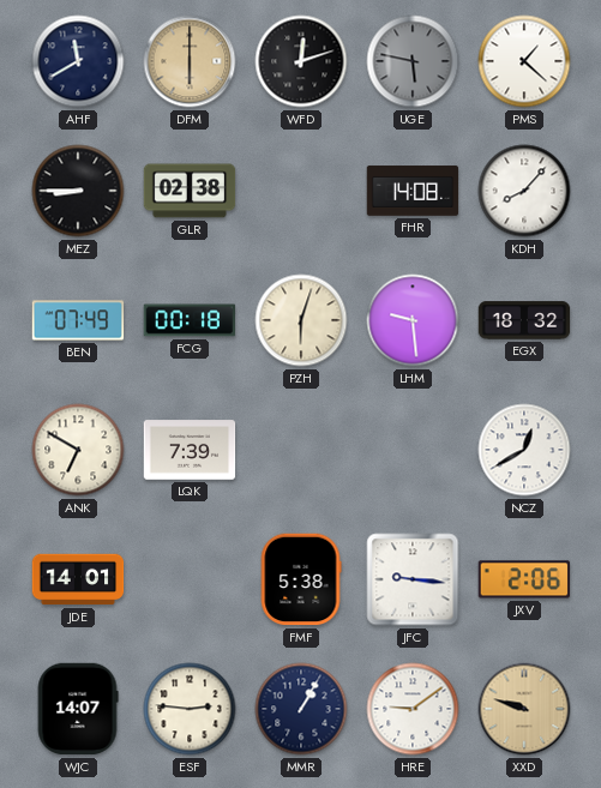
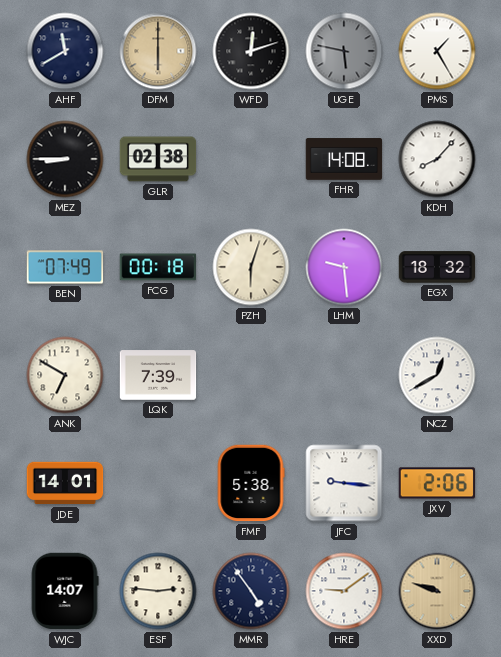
PMS: 1:22 -> 1:25
MMR: 1:05 -> 4:54
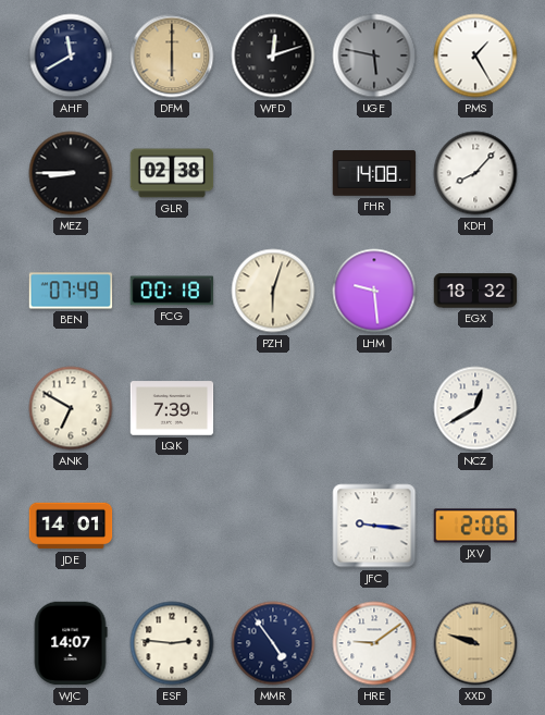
FMF: 5:38 -> none
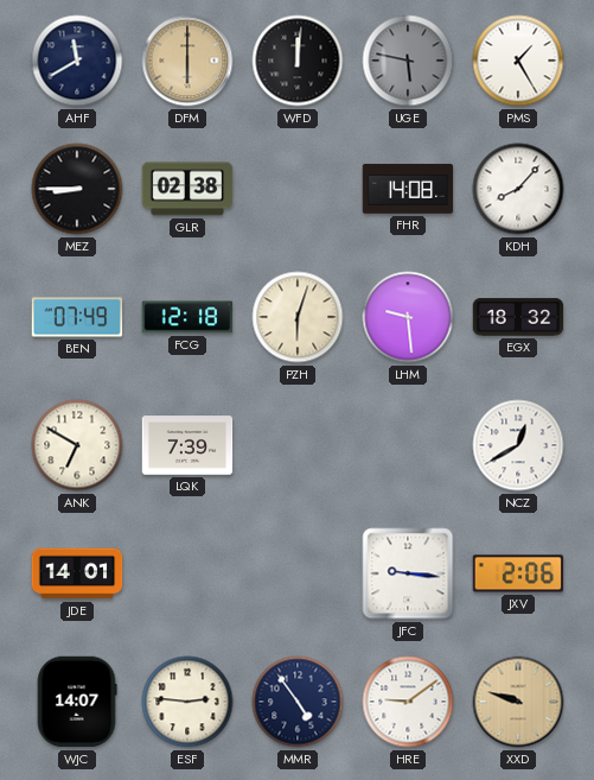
WFD: 12:12 -> 12:01
FCG: 00:18 -> 12:18
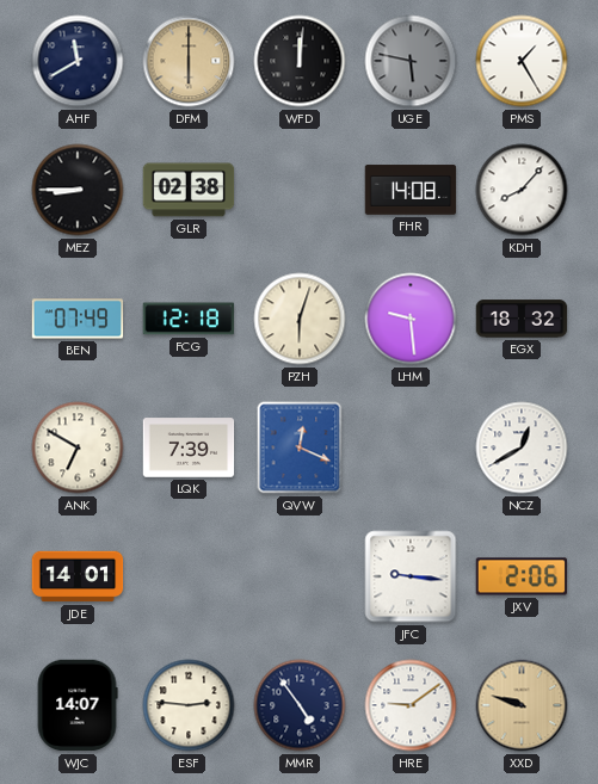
QVW: none -> 12:19
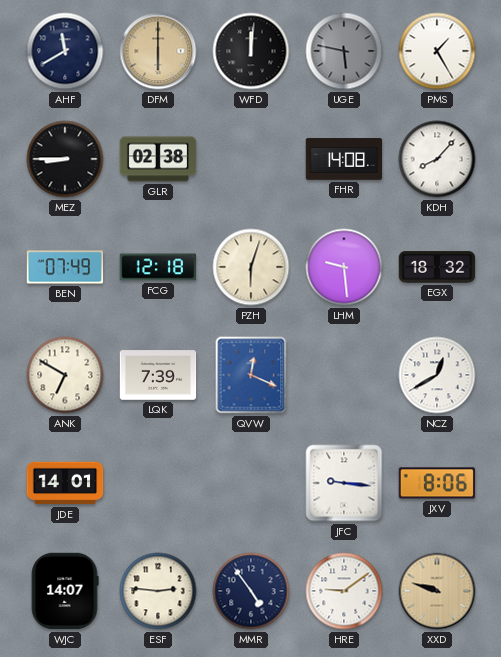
JXV: 2:06 -> 8:06
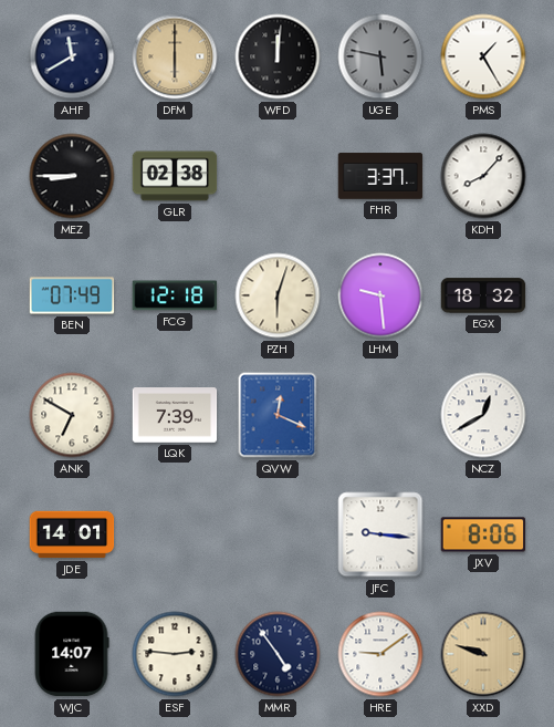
FHR: 14:08 -> 3:37
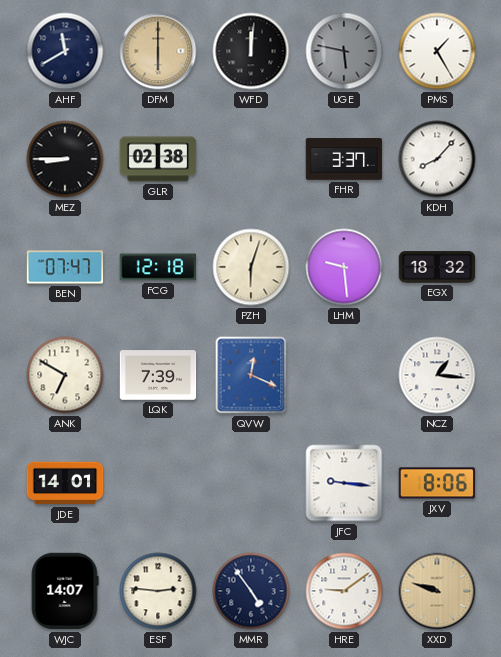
BEN: 07:49 -> 07:47
NCZ: 12:40 -> 1:16
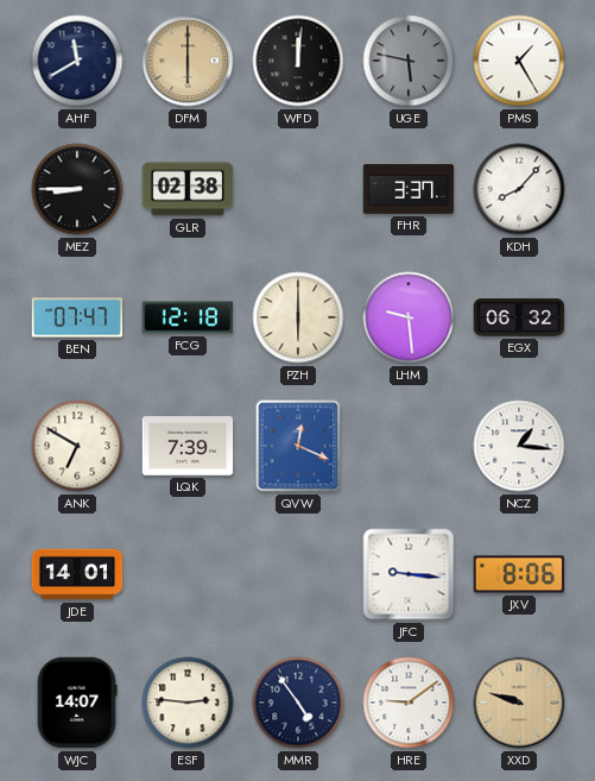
PZH: 6:03 -> 6:00
EGX: 18:32 -> 06:32
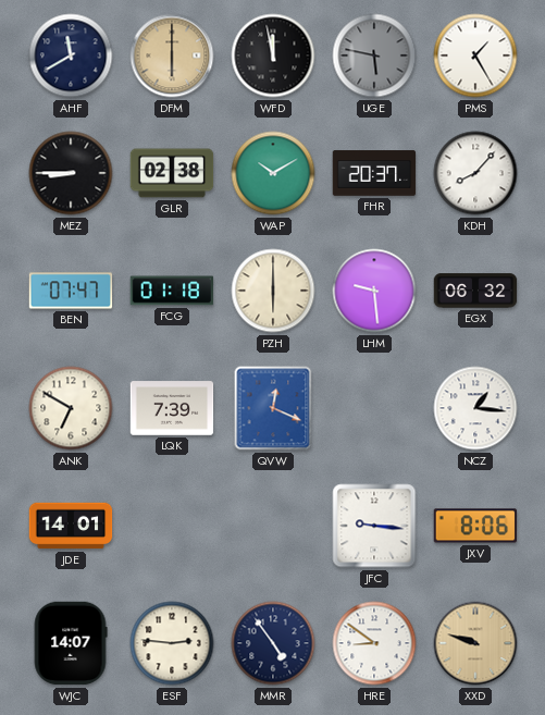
WFD: 12:01 -> 11:58
WAP: none -> 10:10
FHR: 3:37 -> 20:37
FCG: 12:18 -> 01:18
HRE: 9:09 -> 8:51
